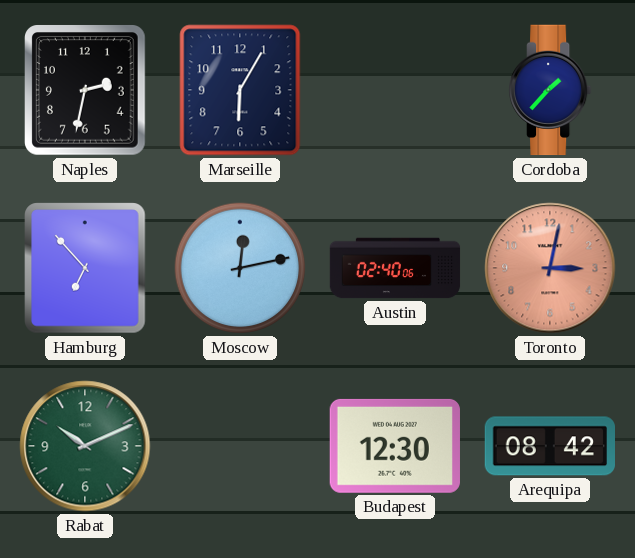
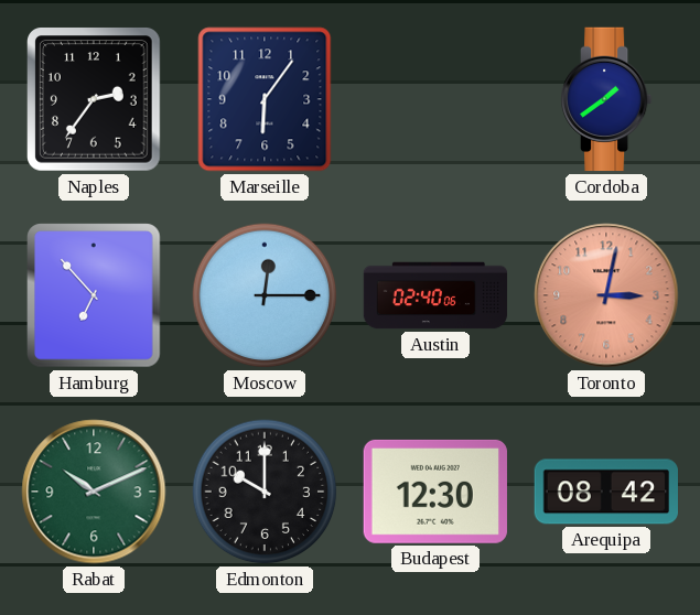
Naples: 2:32 -> 2:36
Marseille: 6:05 -> 6:06
Cordoba: 1:37 -> 1:39
Moscow: 12:13 -> 12:15
Edmonton: none -> 10:00
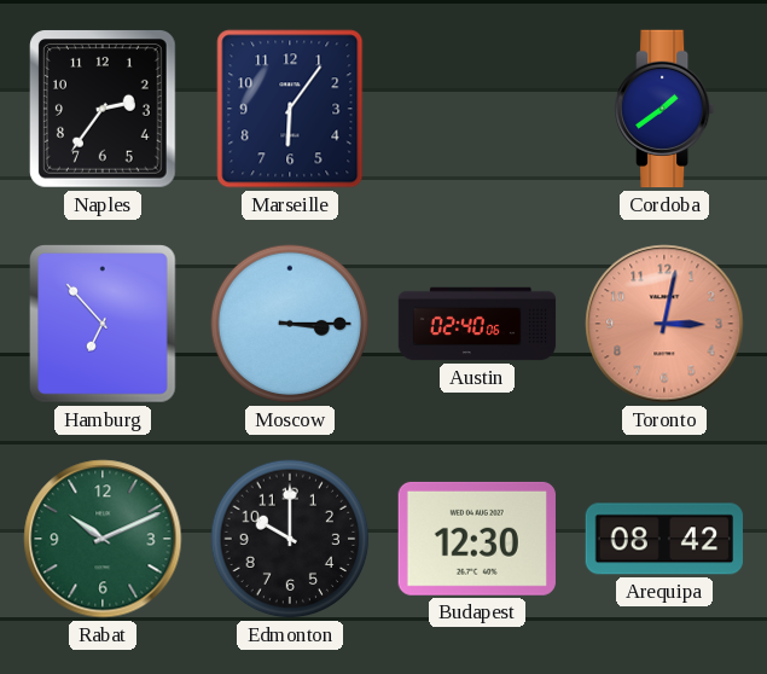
Moscow: 12:15 -> 3:15
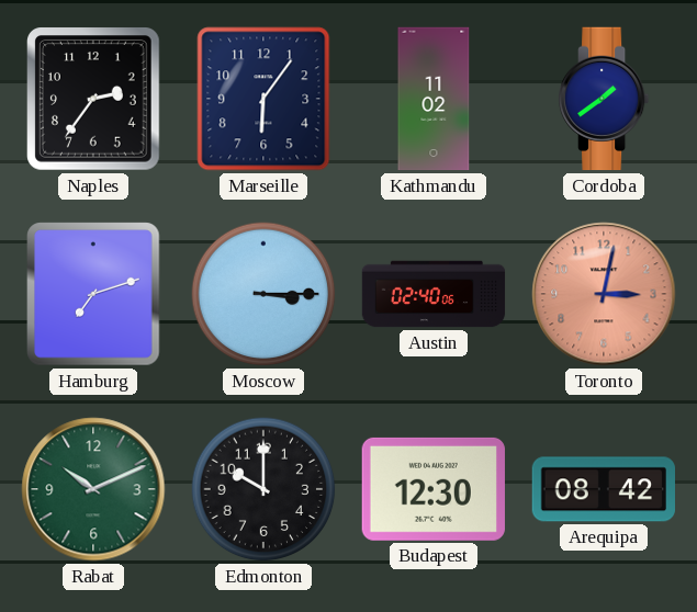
Kathmandu: none -> 11:02
Hamburg: 6:53 -> 7:12
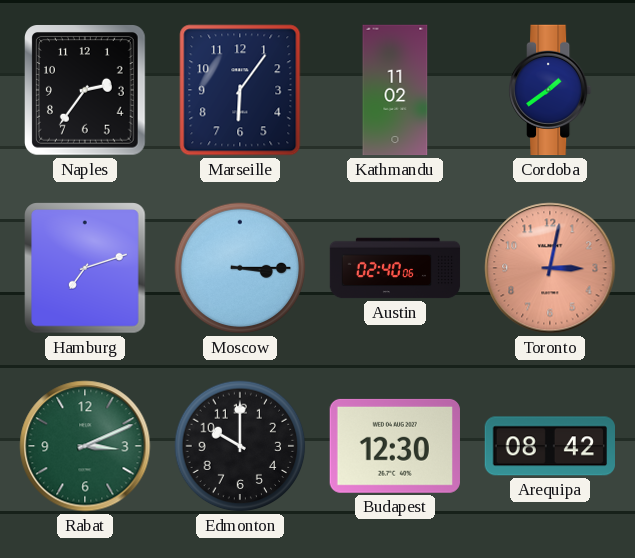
Rabat: 10:11 -> 3:11
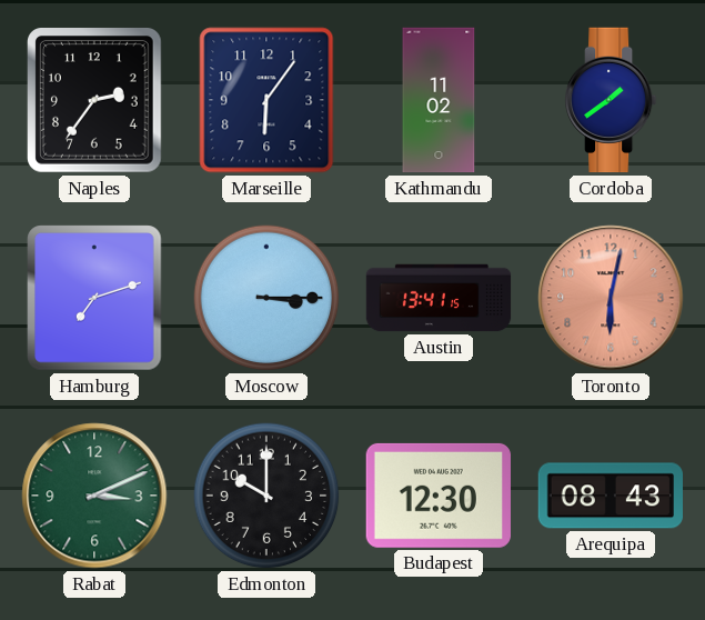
Austin: 02:40 -> 13:41
Toronto: 3:02 -> 6:02
Arequipa: 08:42 -> 08:43
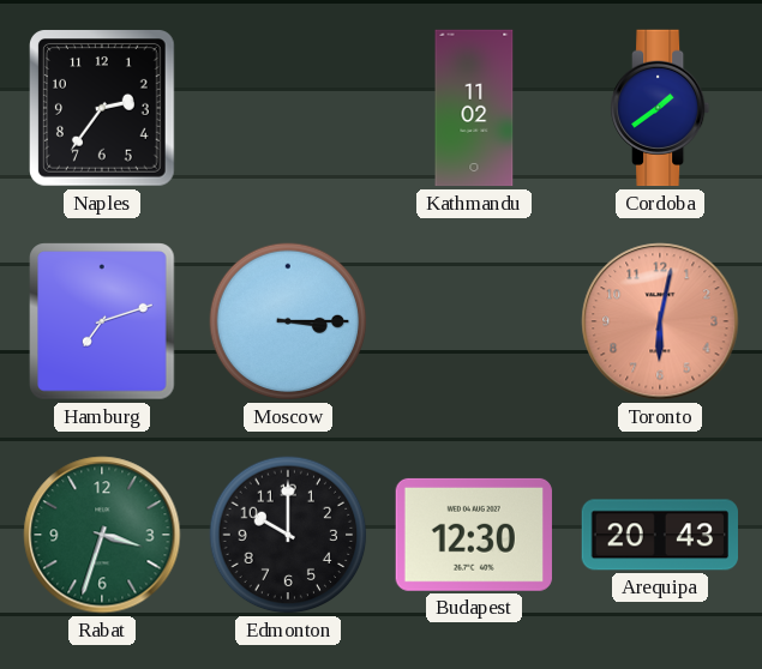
Marseille: 6:06 -> none
Austin: 13:41 -> none
Rabat: 3:11 -> 3:33
Arequipa: 08:43 -> 20:43
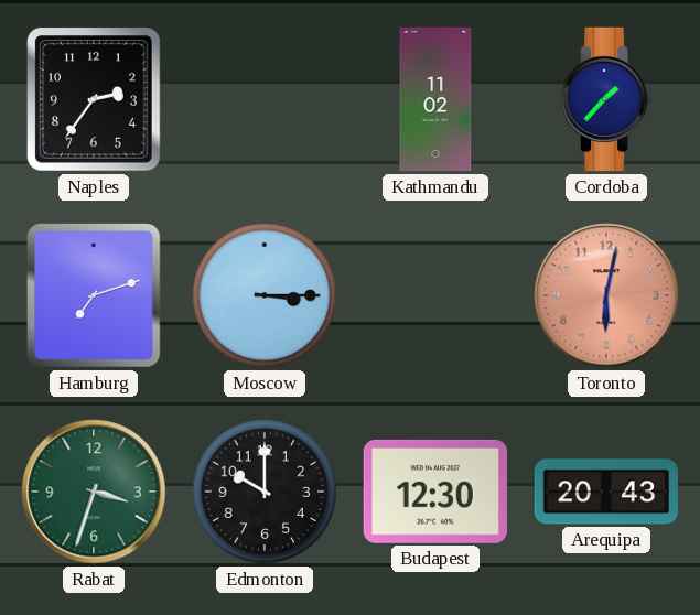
Cordoba: 1:39 -> 1:37
